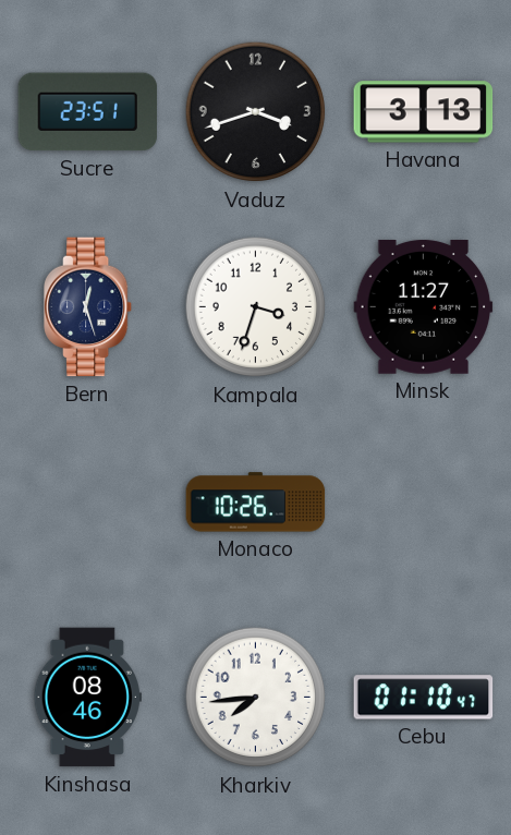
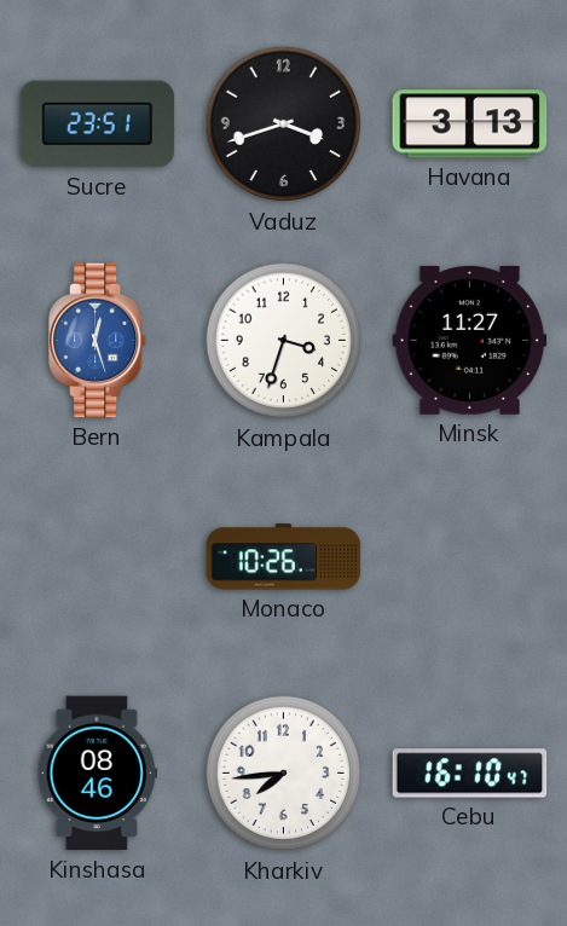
Bern dial: navy -> blue
Cebu: 01:10 -> 16:10
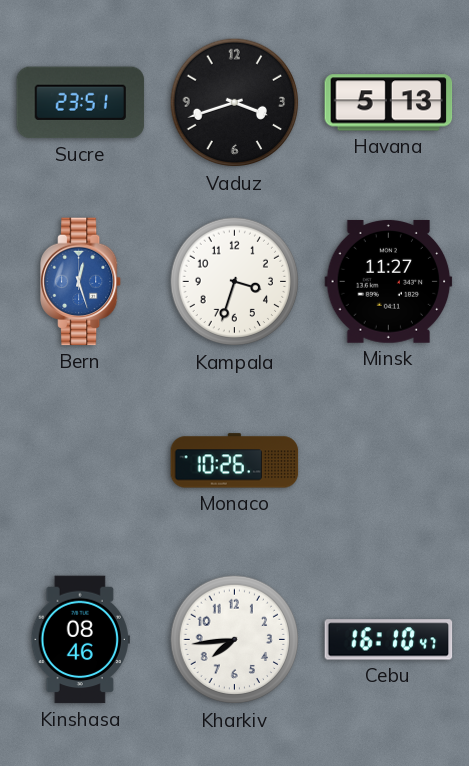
Havana: 3:13 -> 5:13
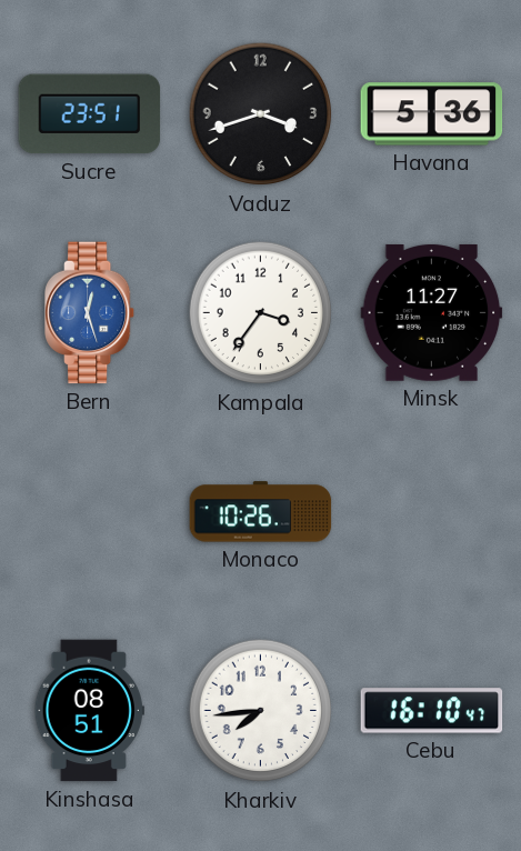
Havana: 5:13 -> 5:36
Kampala: 3:33 -> 3:36
Kinshasa: 08:46 -> 08:51
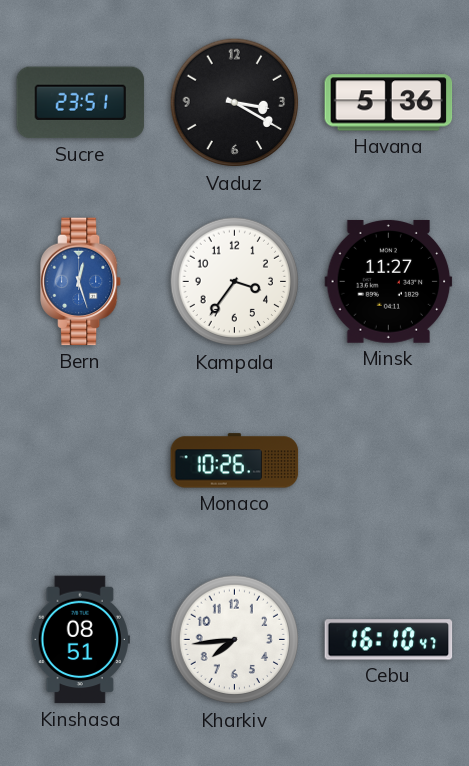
Vaduz: 3:42 -> 3:20
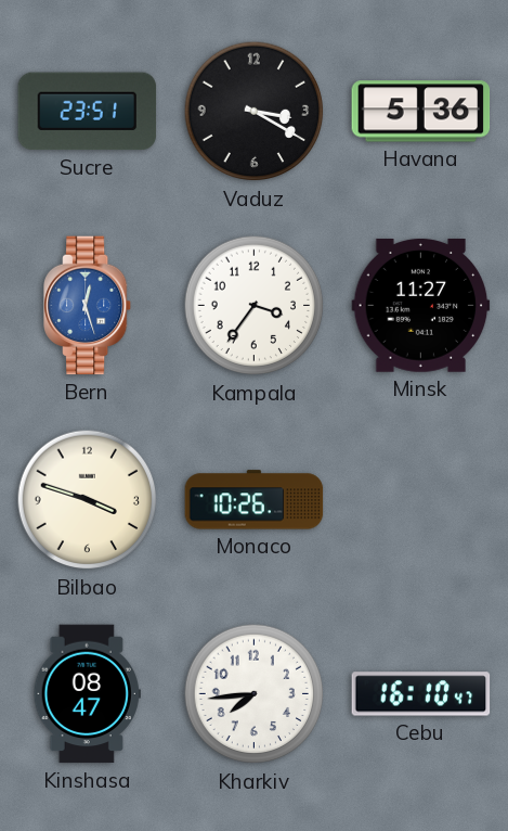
Bilbao: none -> 3:48
Kinshasa: 08:51 -> 08:47
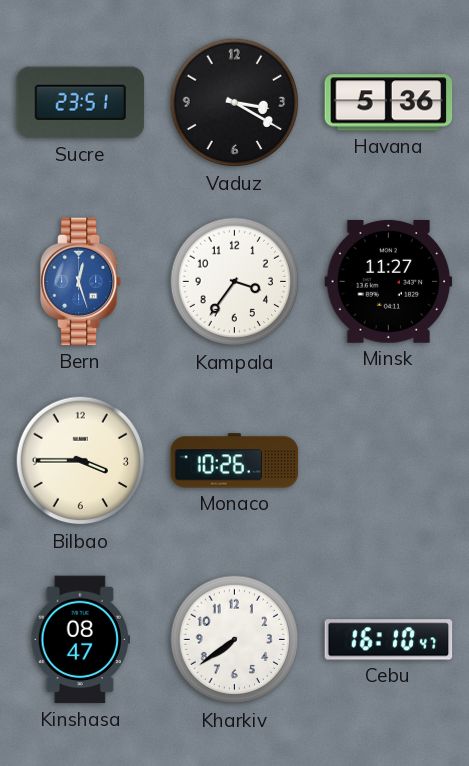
Bilbao: 3:48 -> 3:45
Kharkiv: 7:44 -> 7:39
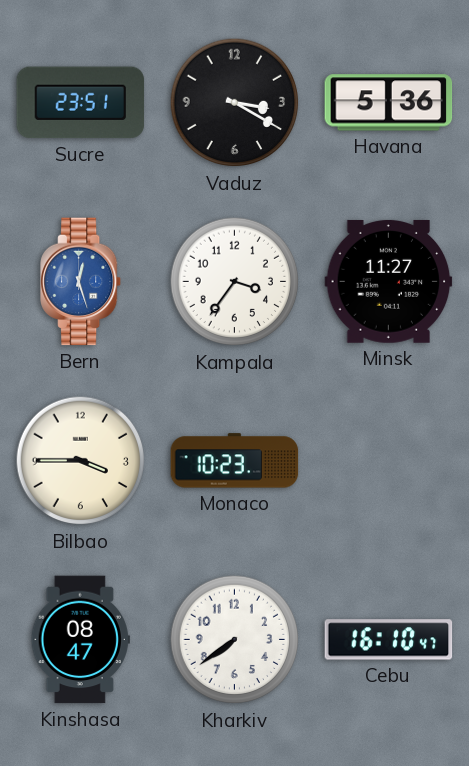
Monaco: 10:26 -> 10:23
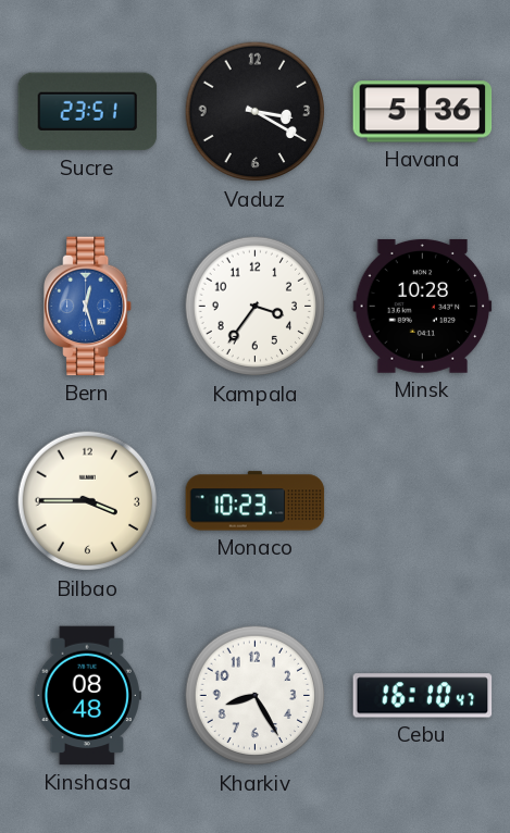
Minsk: 11:27 -> 10:28
Kinshasa: 08:47 -> 08:48
Kharkiv: 7:39 -> 8:25
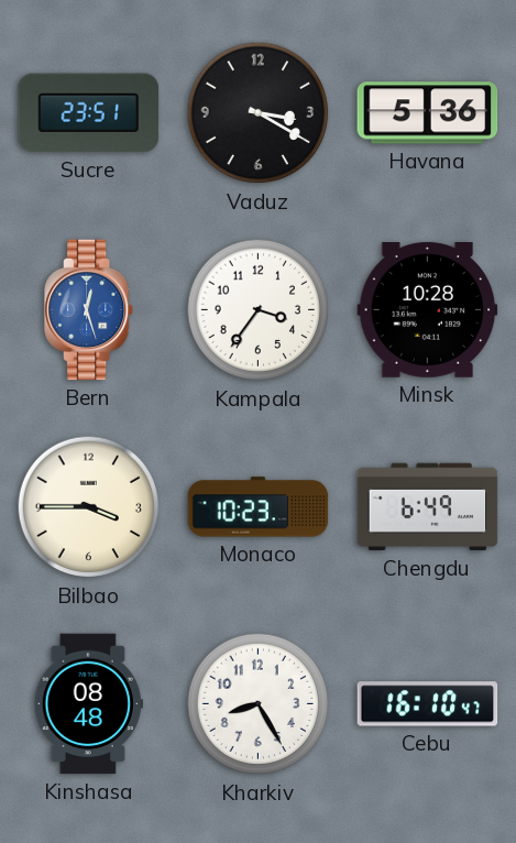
Chengdu: none -> 6:49
